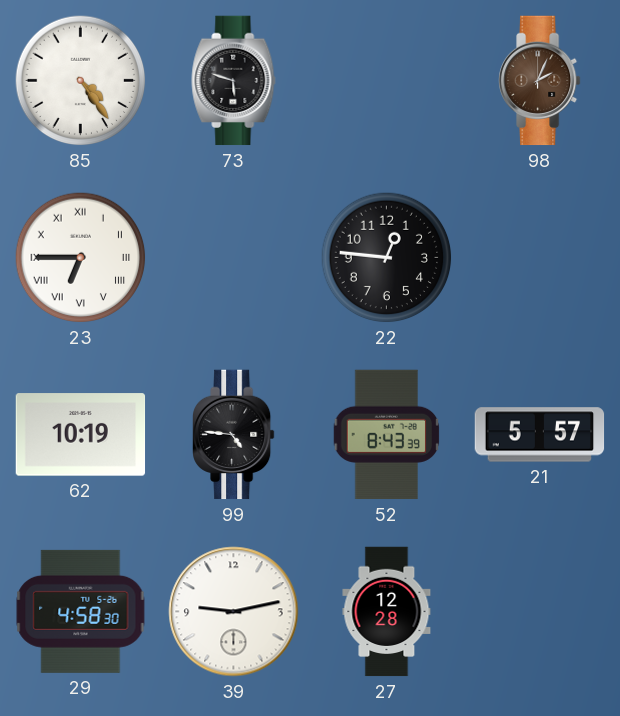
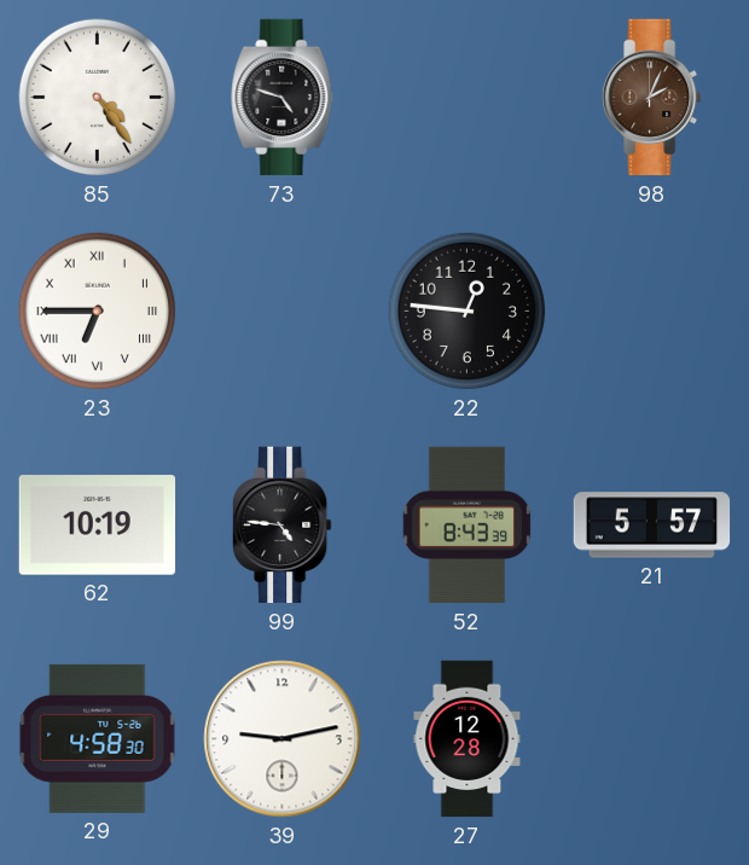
73: 5:48 -> 4:48
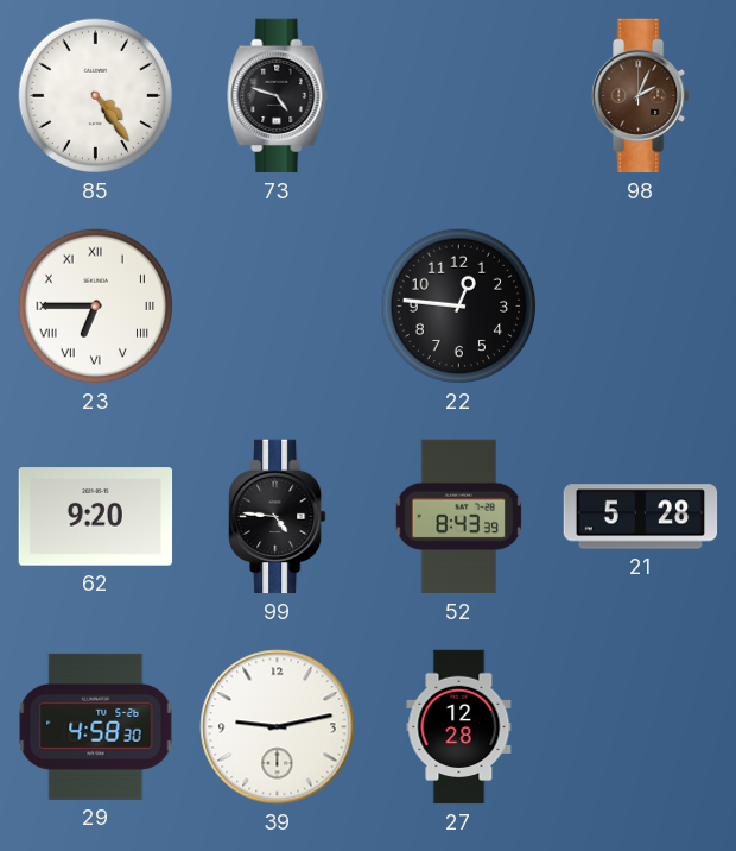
62: 10:19 -> 9:20
21: 5:57 -> 5:28
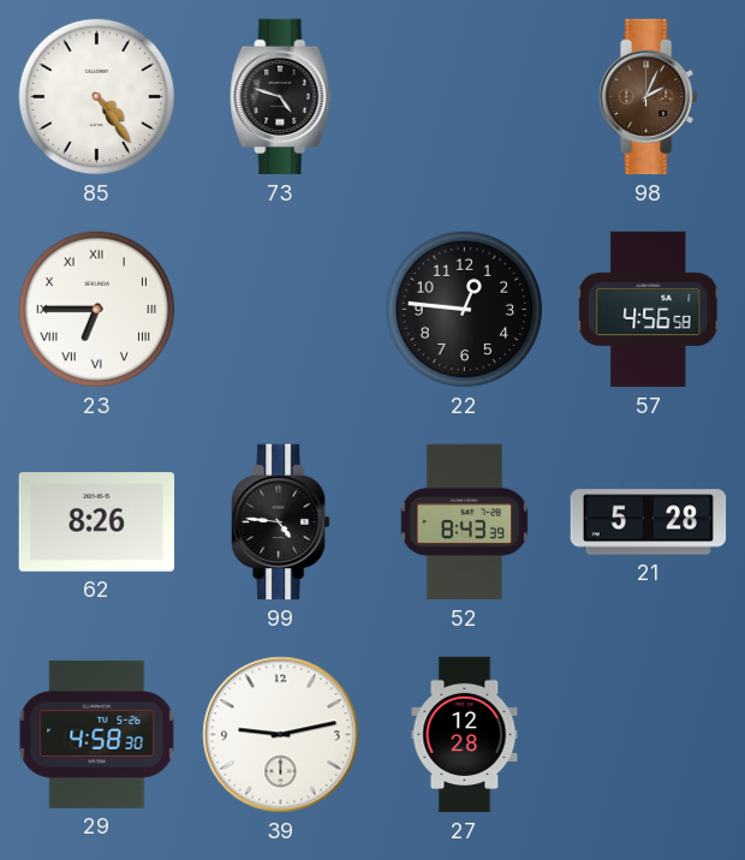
57: none -> 4:56
62: 9:20 -> 8:26
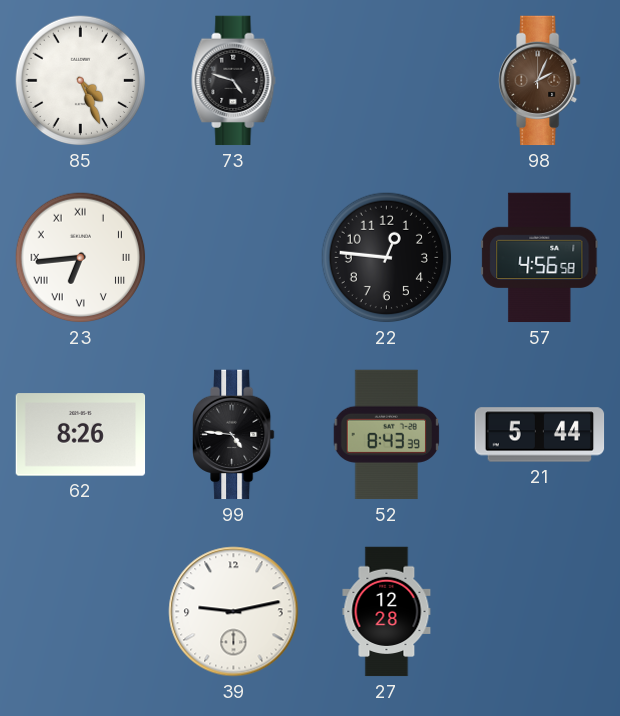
85: 4:24 -> 4:26
23: 6:45 -> 6:44
21: 5:28 -> 5:44
29: 4:58 -> none
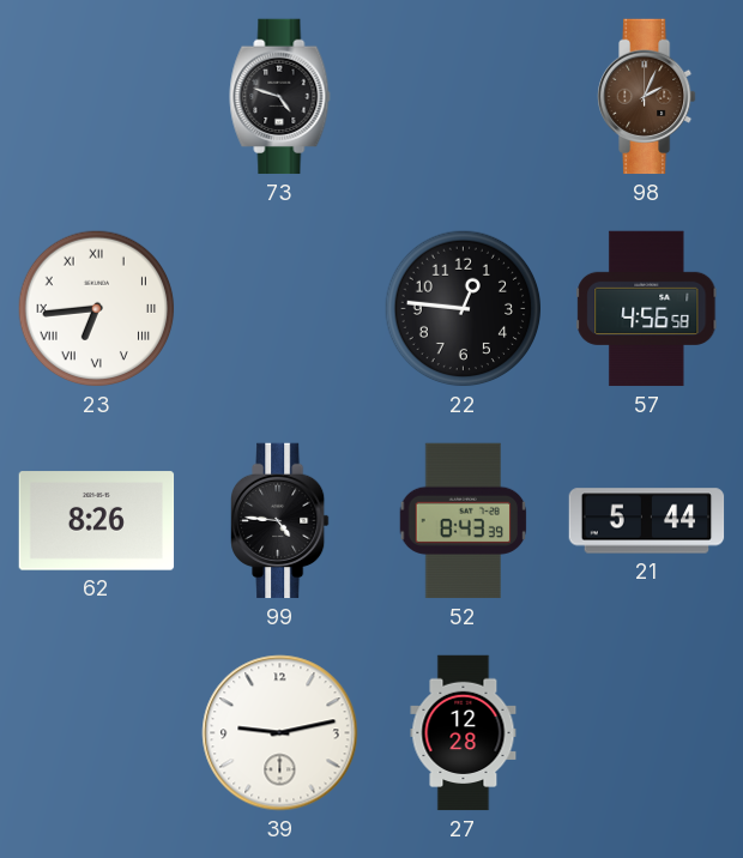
85: 4:26 -> none
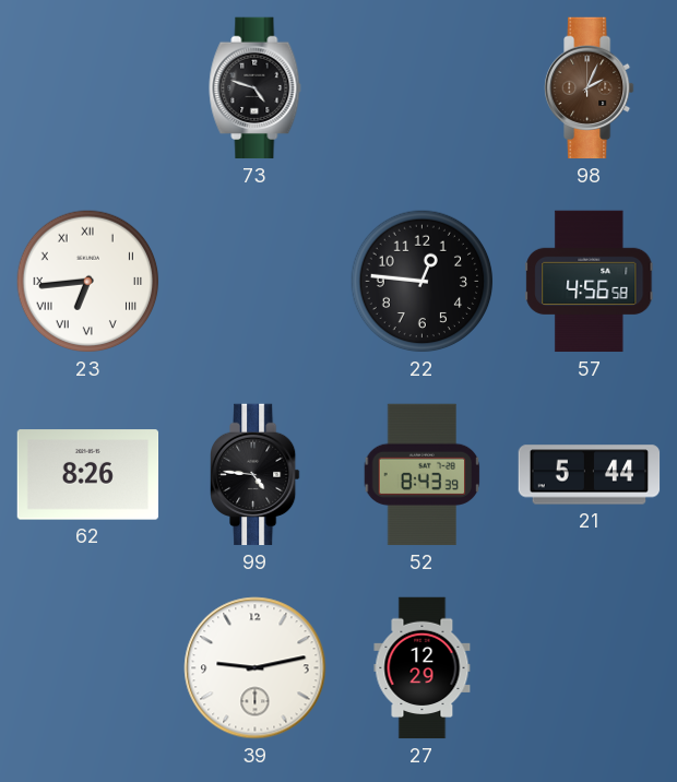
27: 12:28 -> 12:29
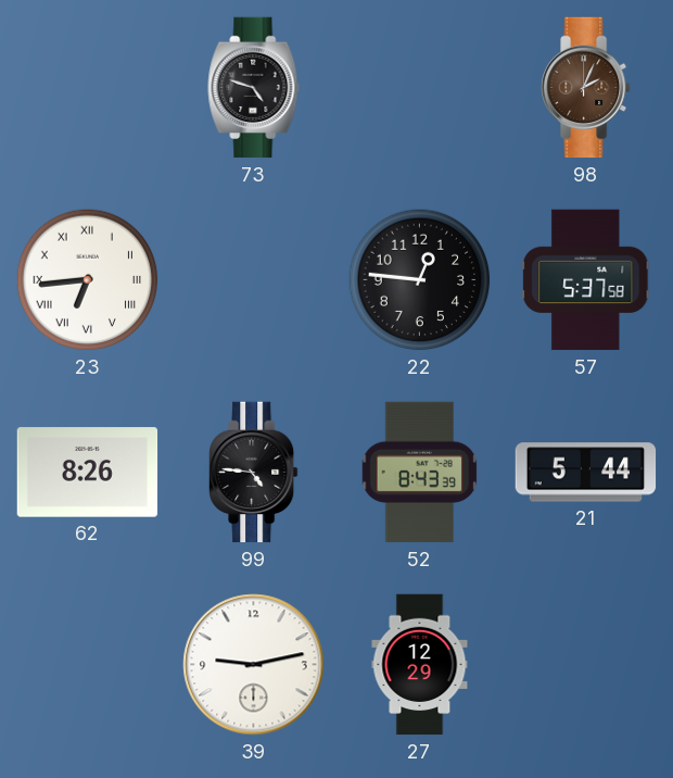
57: 4:56 -> 5:37
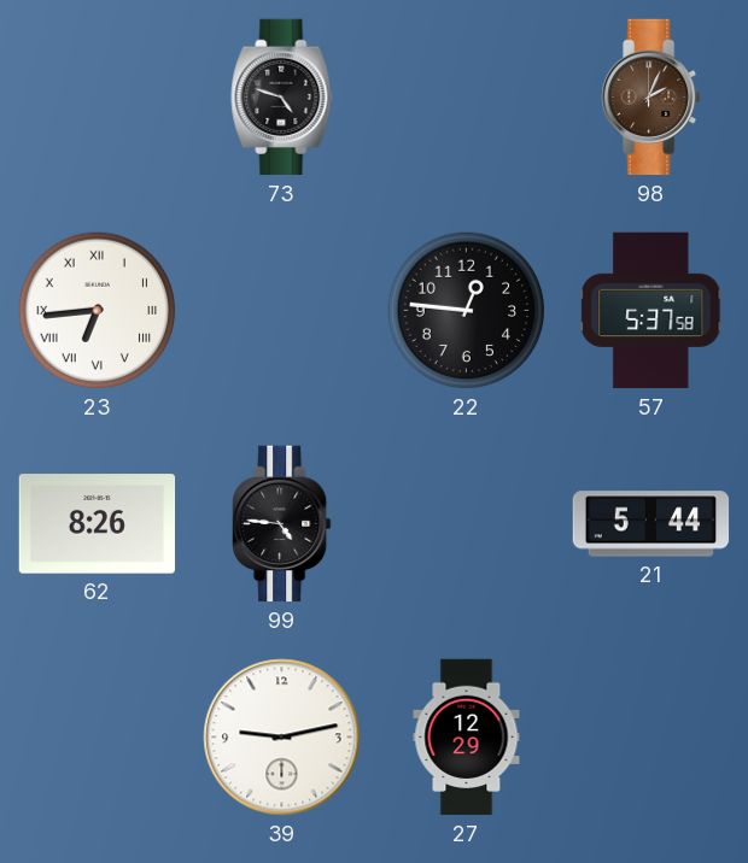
52: 8:43 -> none
